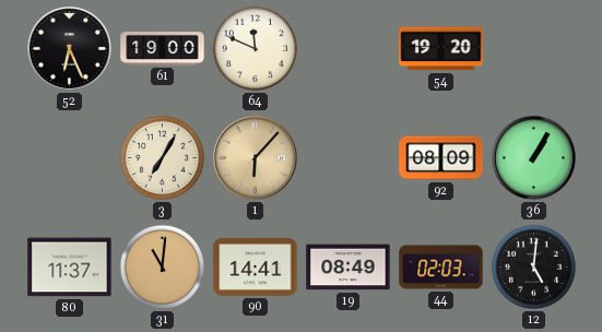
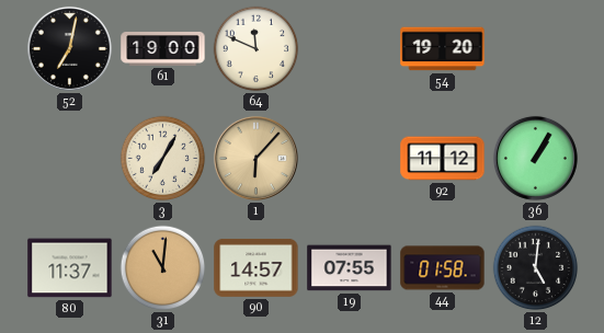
52: 6:26 -> 7:02
92: 08:09 -> 11:12
90: 14:41 -> 14:57
19: 08:49 -> 07:55
44: 02:03 -> 01:58
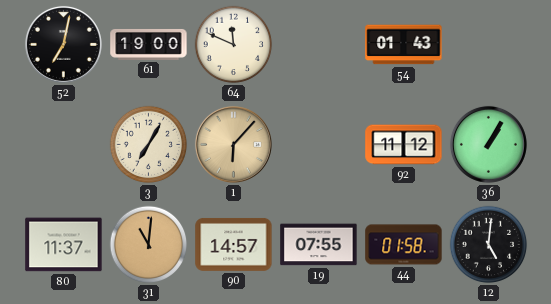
54: 19:20 -> 01:43
